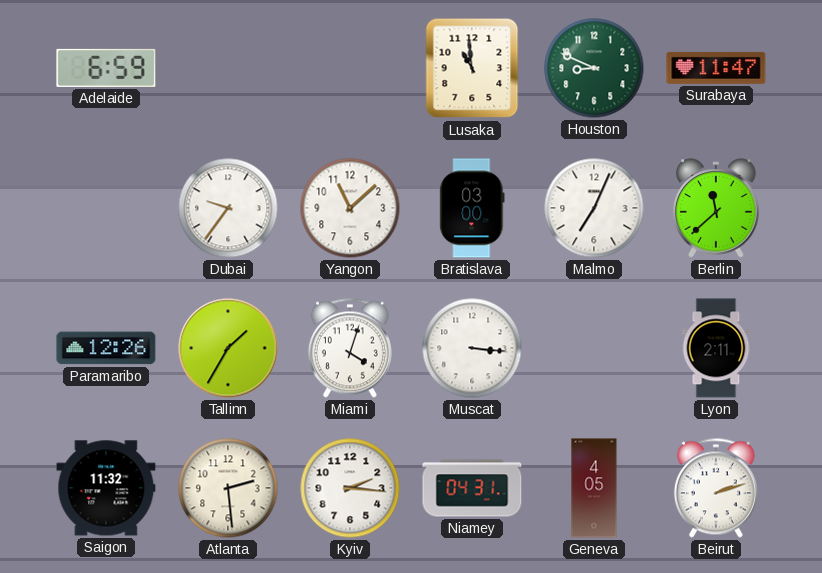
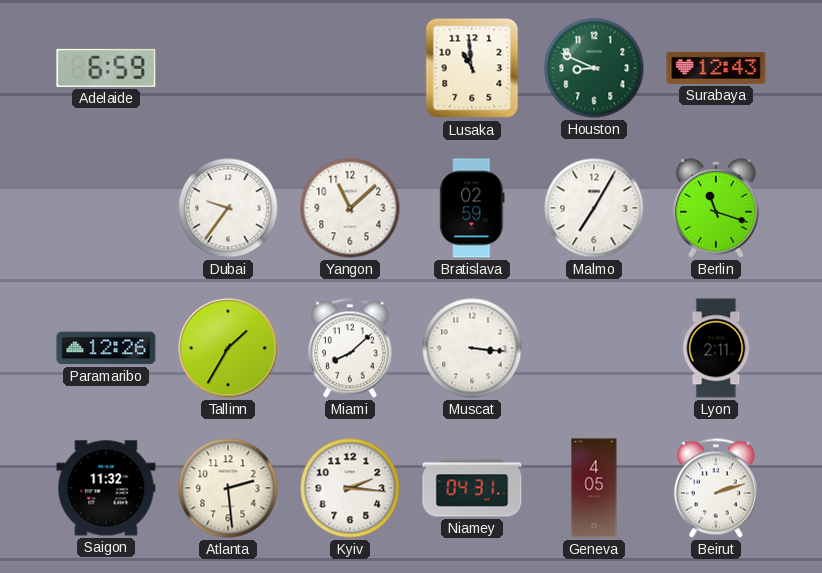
Surabaya: 11:47 -> 12:43
Bratislava: 03:00 -> 02:59
Malmo: 7:04 -> 7:05
Berlin: 11:38 -> 11:18
Miami: 4:03 -> 8:08
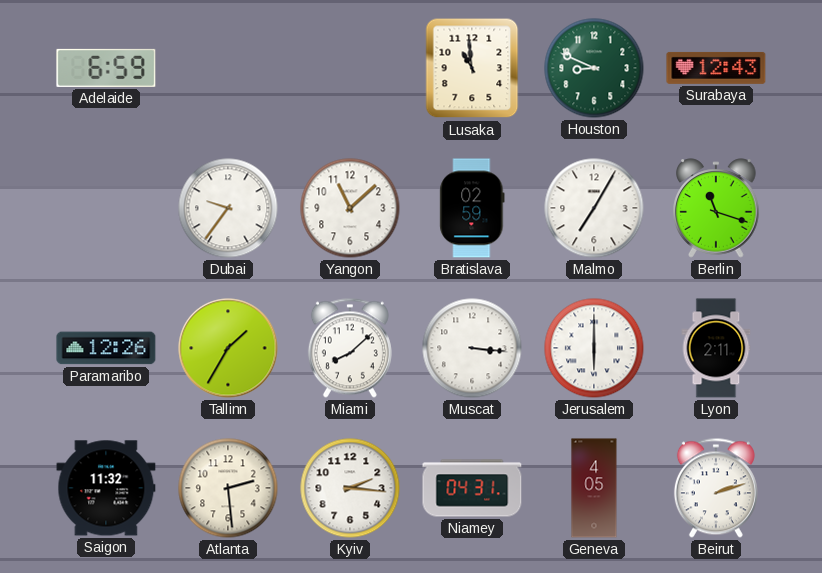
Jerusalem: none -> 6:00
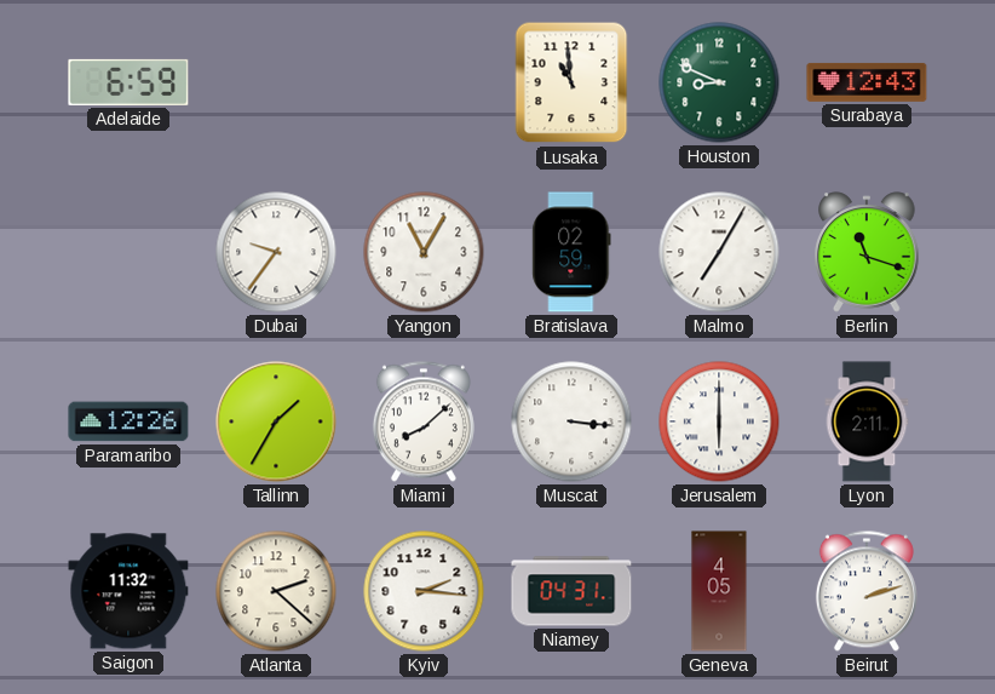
Yangon: 11:08 -> 11:05
Atlanta: 2:29 -> 2:22
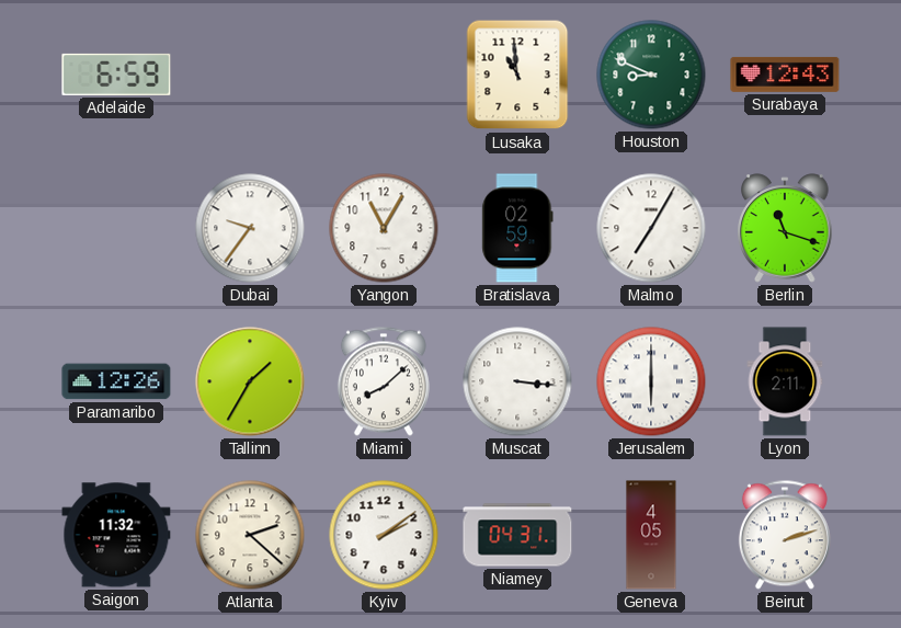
Kyiv: 2:16 -> 2:09
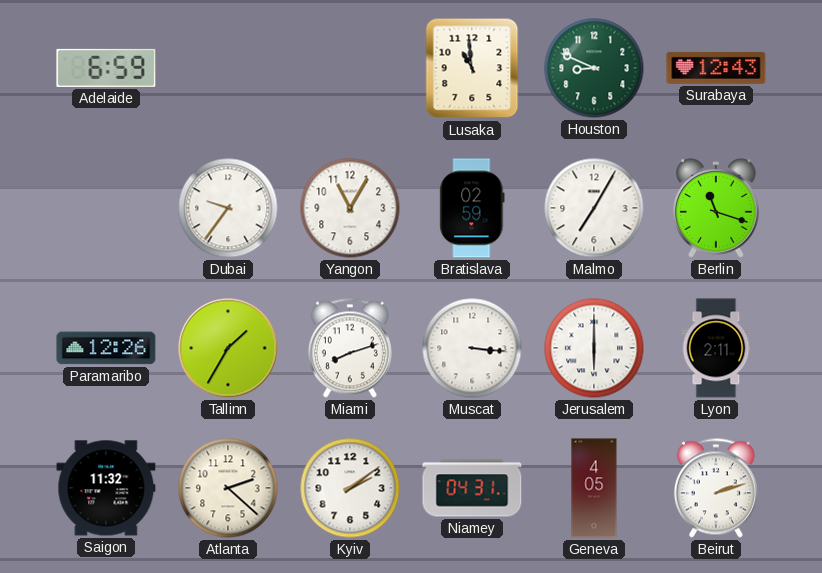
Miami: 8:08 -> 8:12
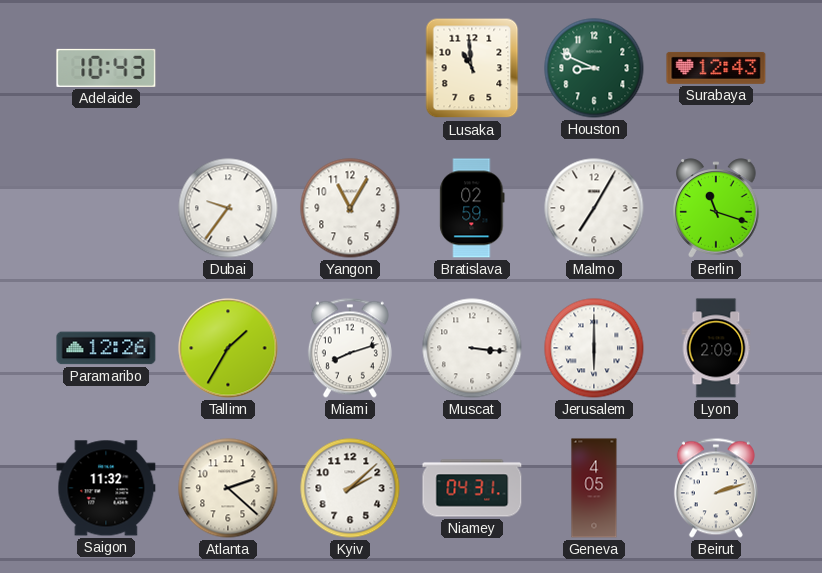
Adelaide: 6:59 -> 10:43
Lyon: 2:11 -> 2:09
Kyiv: 2:09 -> 2:08
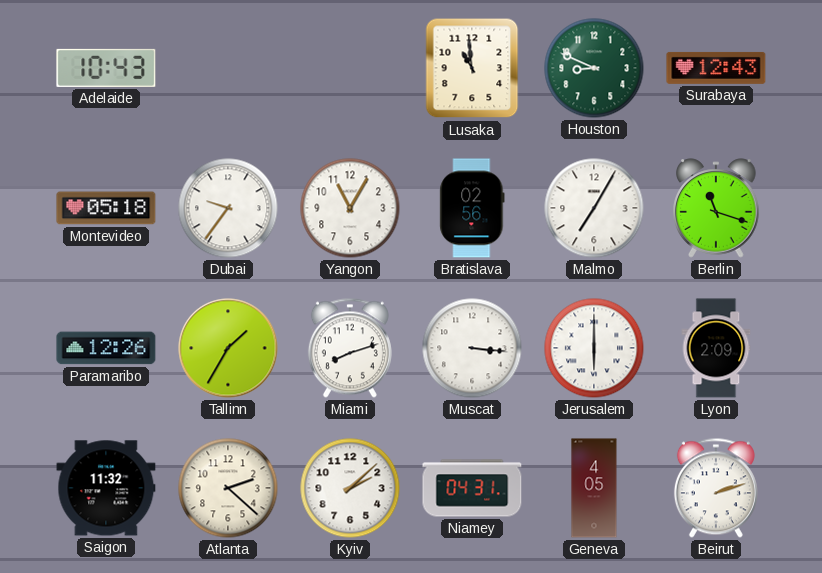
Montevideo: none -> 05:18
Bratislava: 02:59 -> 02:56
